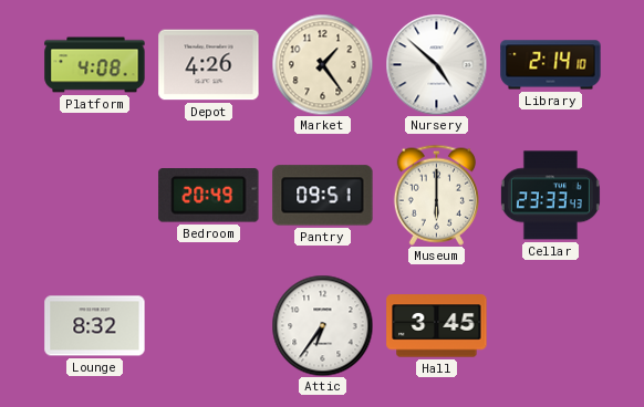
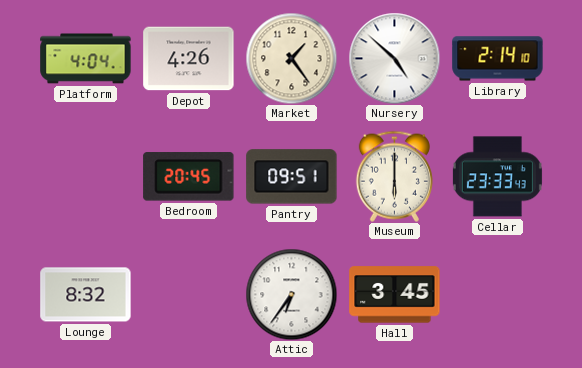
Platform: 4:08 -> 4:04
Bedroom: 20:49 -> 20:45
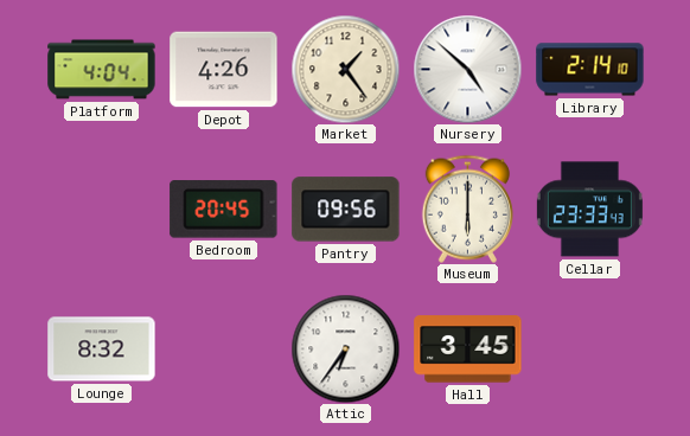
Pantry: 09:51 -> 09:56
